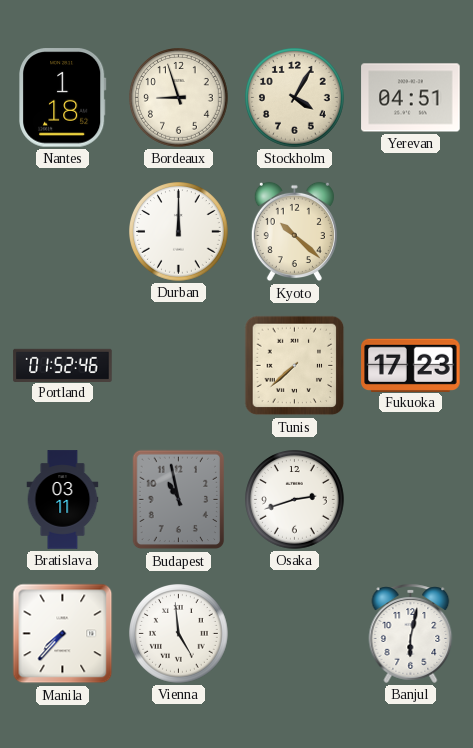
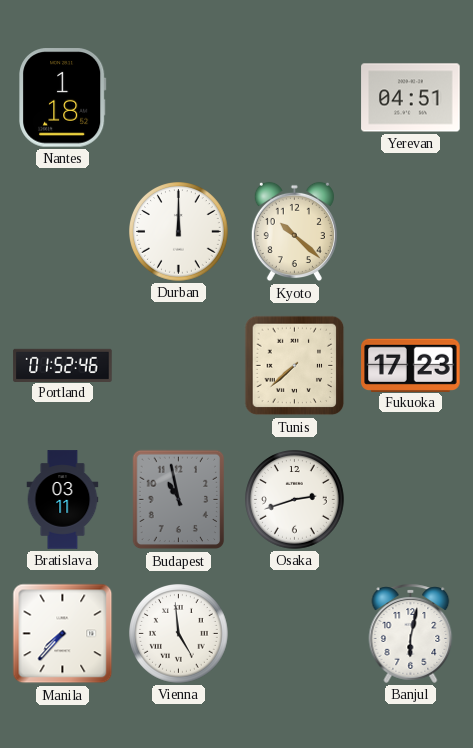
Bordeaux: 8:57 -> none
Stockholm: 4:05 -> none
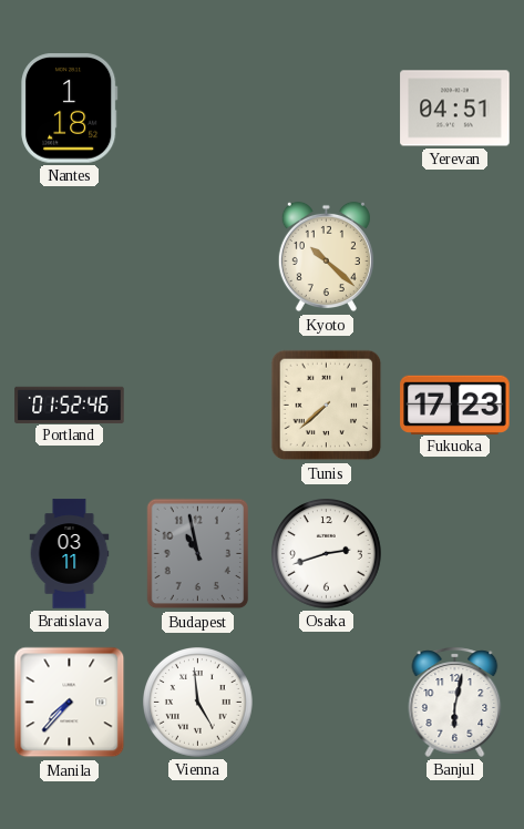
Durban: 12:00 -> none
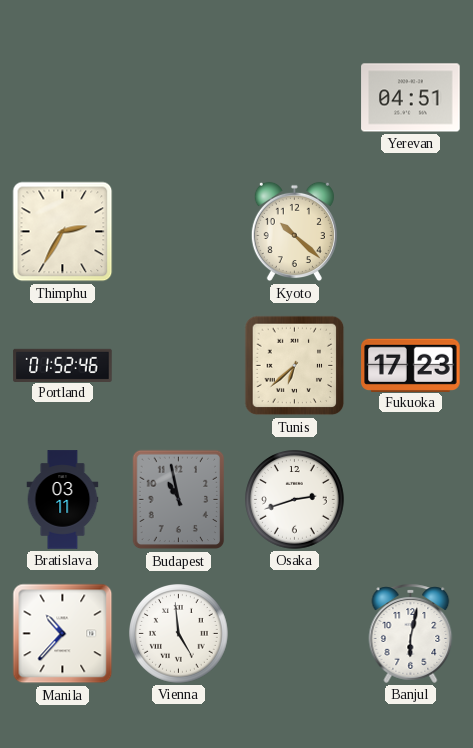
Nantes: 1:18 -> none
Thimphu: none -> 2:35
Tunis: 7:38 -> 6:38
Manila: 7:37 -> 10:37
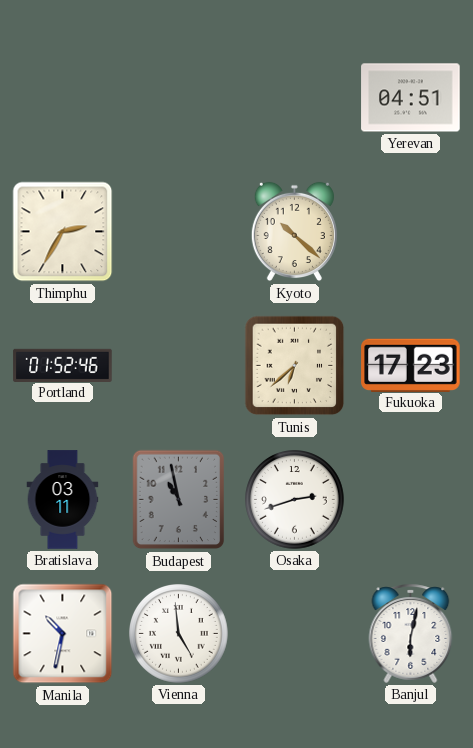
Manila: 10:37 -> 10:32
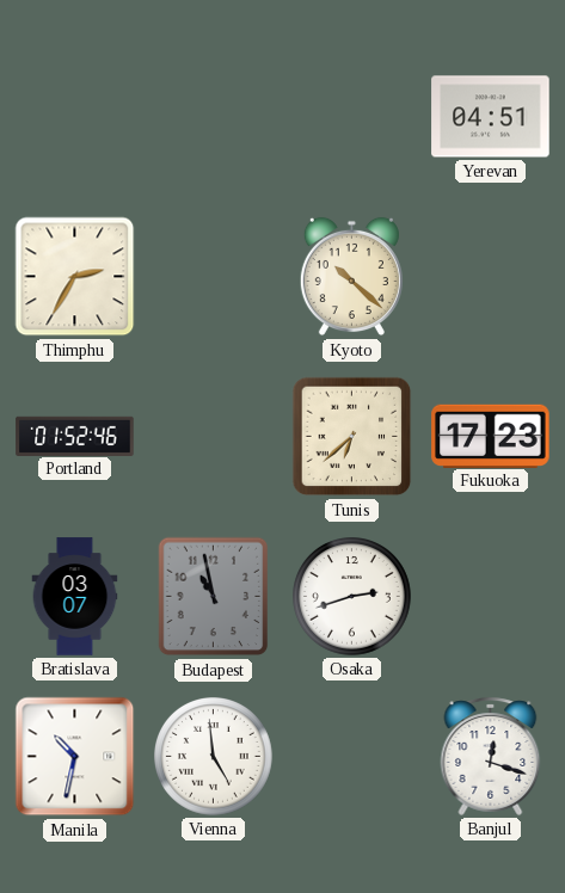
Bratislava: 03:11 -> 03:07
Banjul: 6:02 -> 12:18
